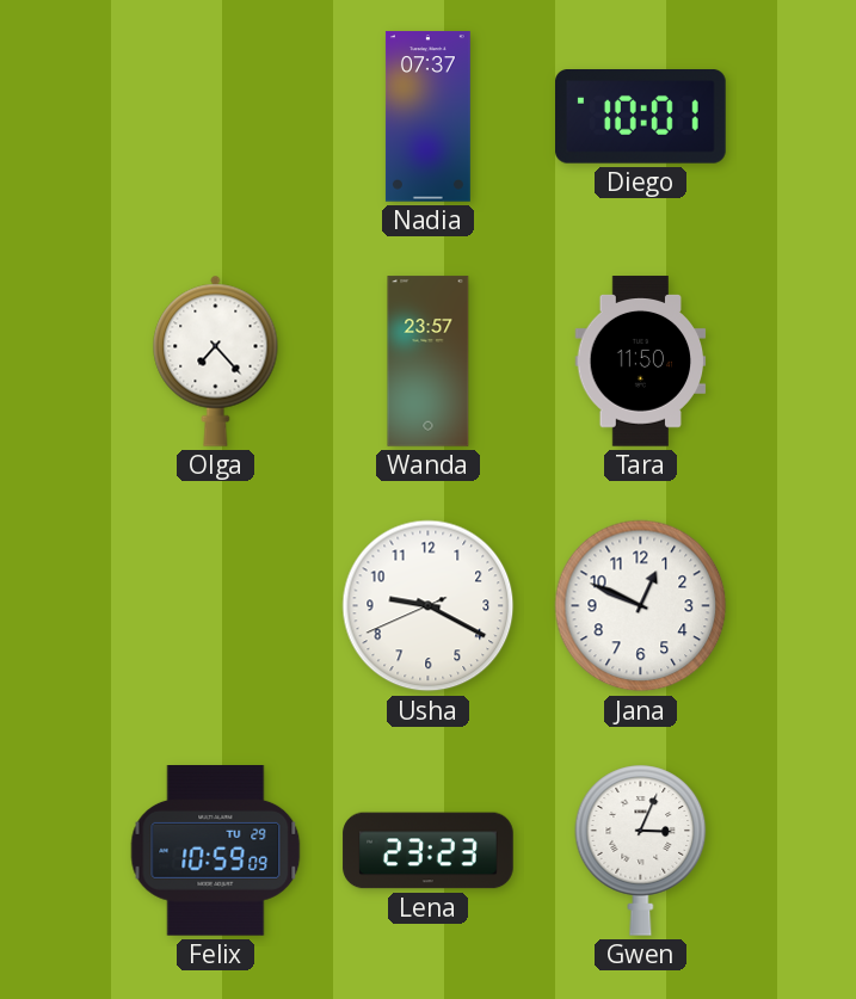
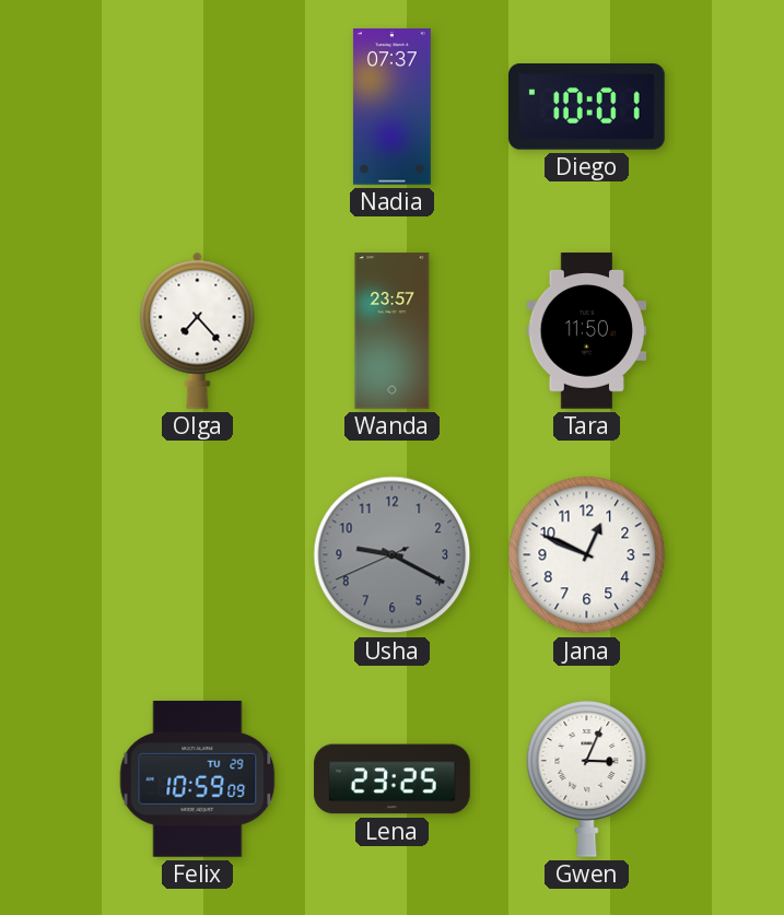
Usha dial: white -> grey
Lena: 23:23 -> 23:25
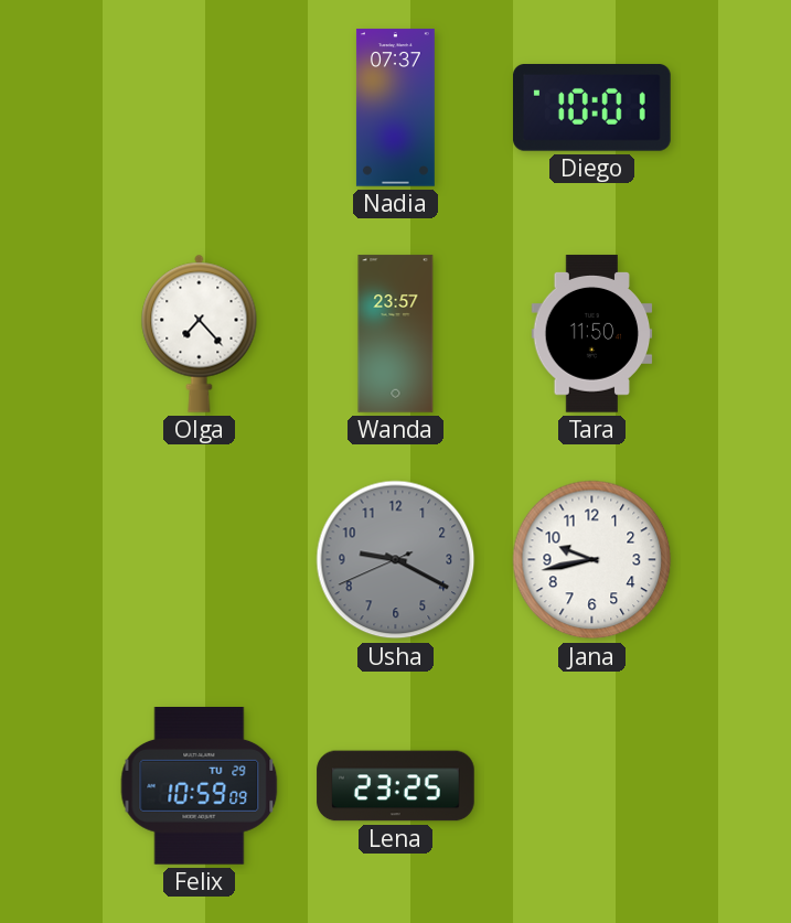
Jana: 12:49 -> 9:43
Gwen: 3:04 -> none
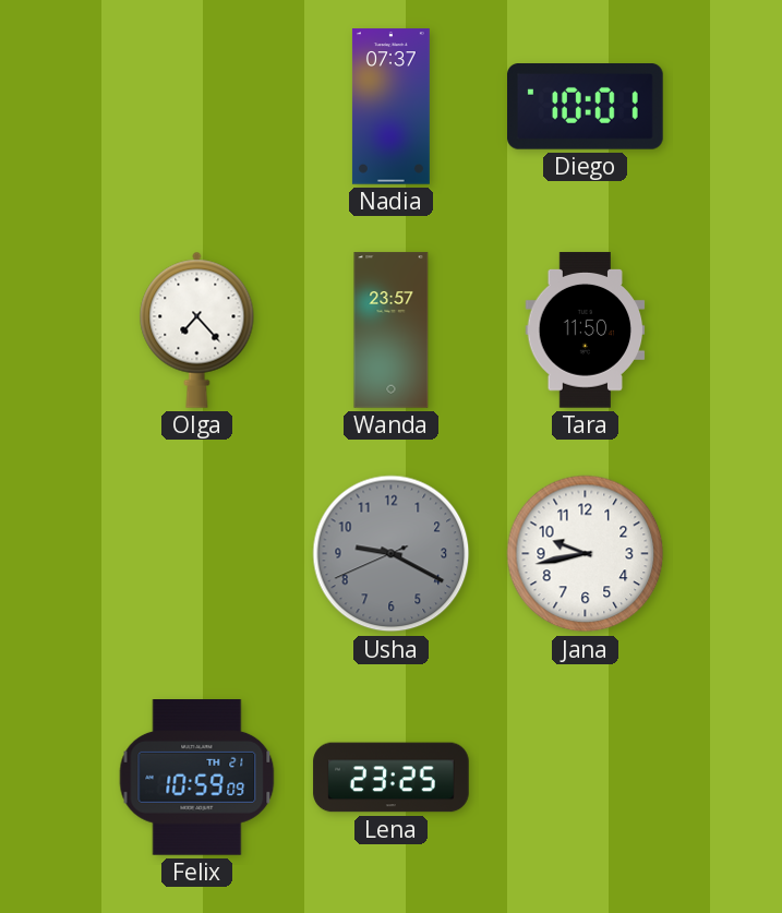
Felix date: TU 29 -> TH 21
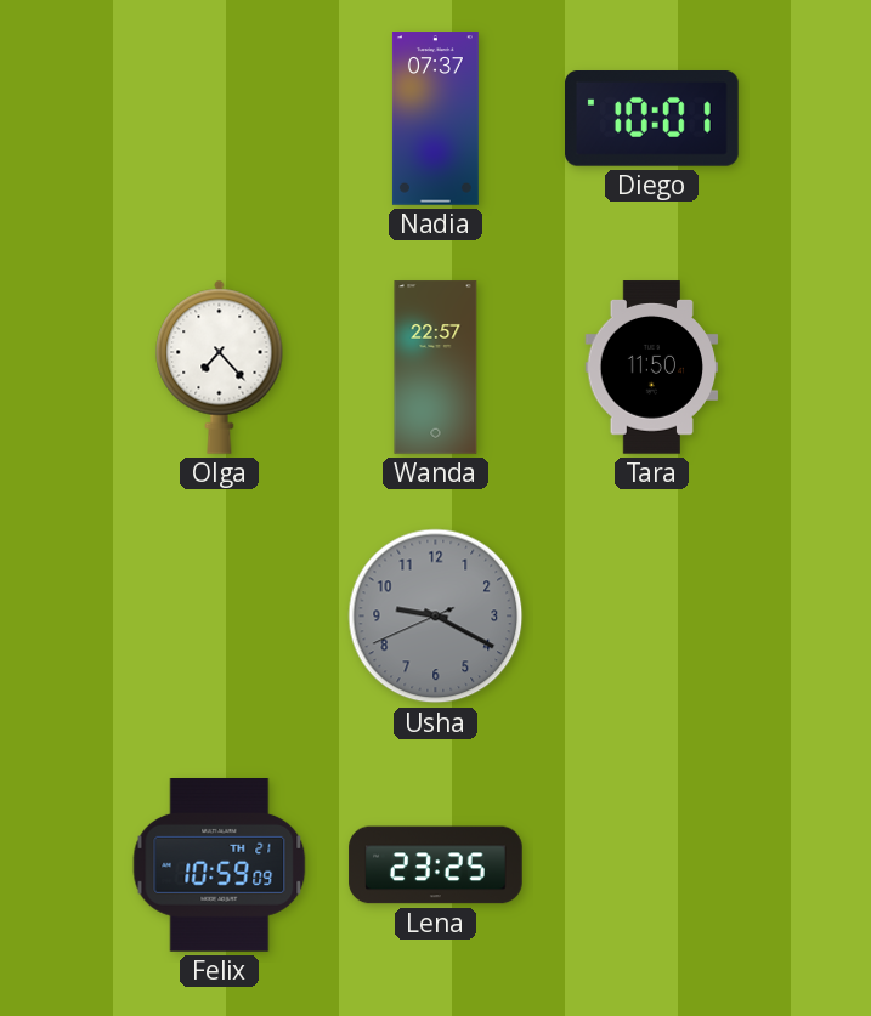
Wanda: 23:57 -> 22:57
Jana: 9:43 -> none
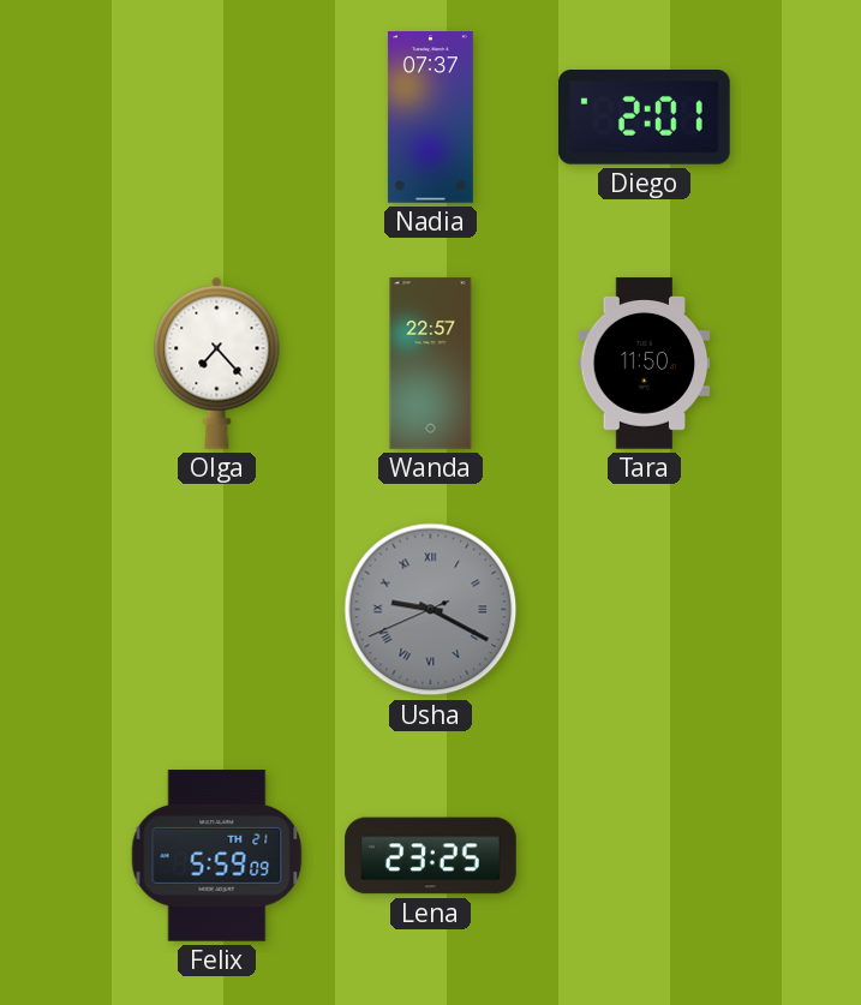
Diego: 10:01 -> 2:01
Usha numerals: Arabic -> Roman
Felix: 10:59 -> 5:59
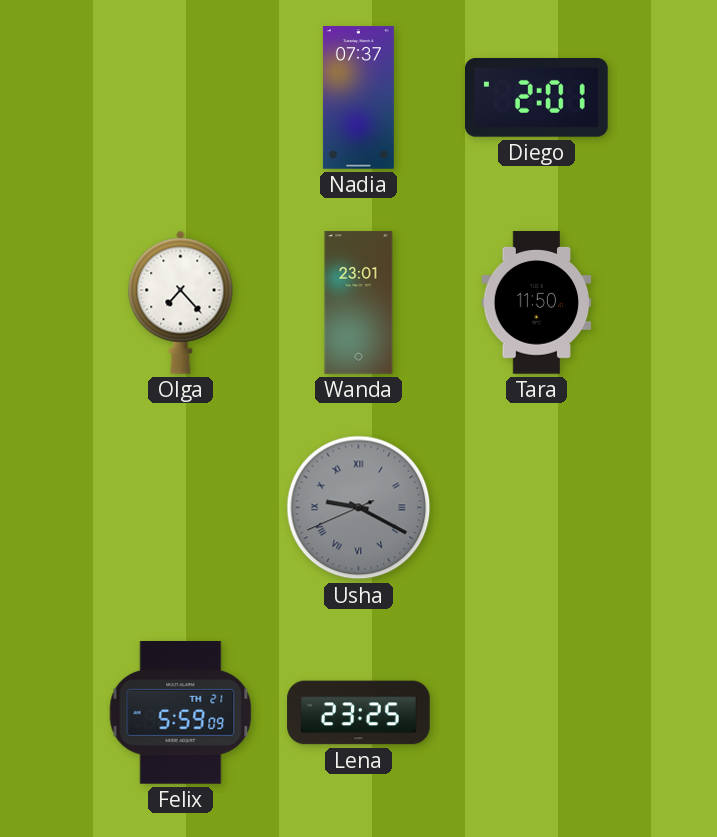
Wanda: 22:57 -> 23:01
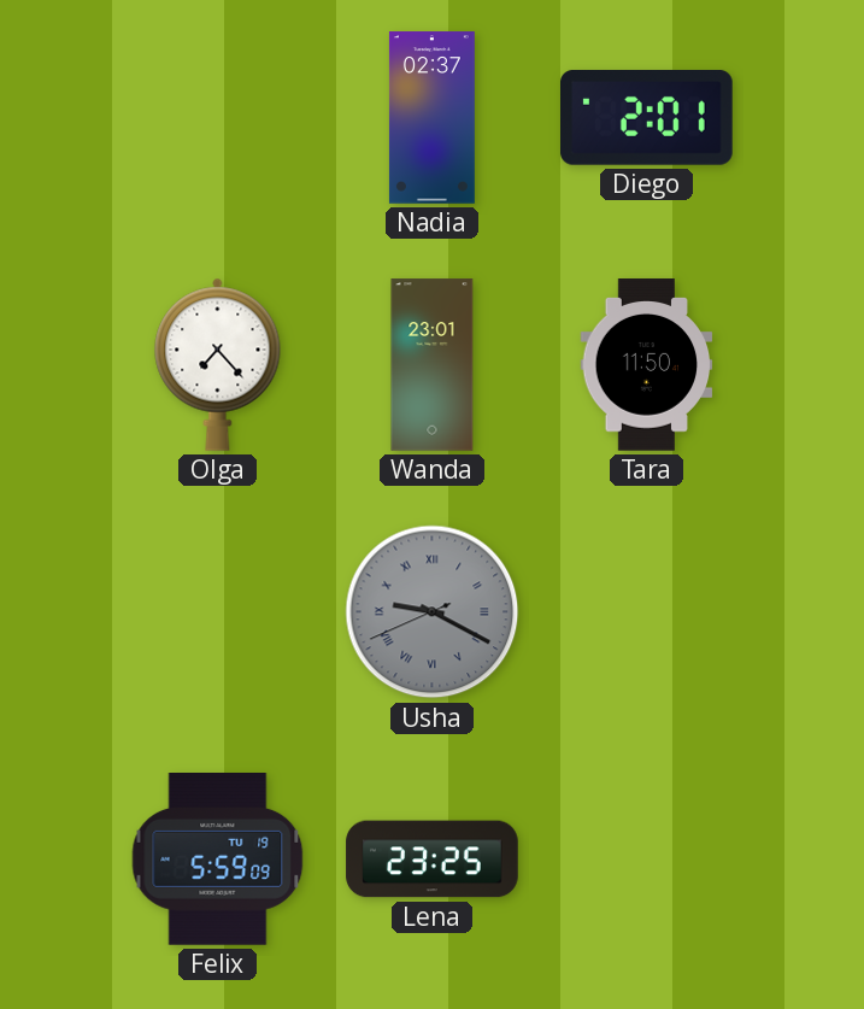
Nadia: 07:37 -> 02:37
Felix date: TH 21 -> TU 19
